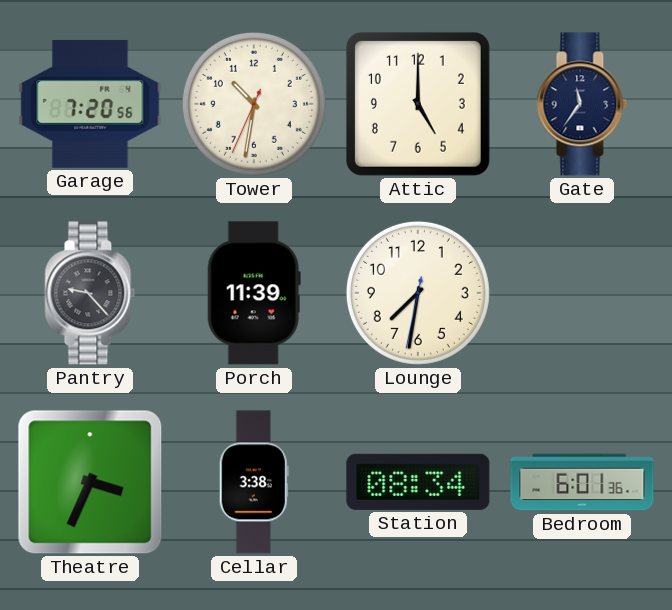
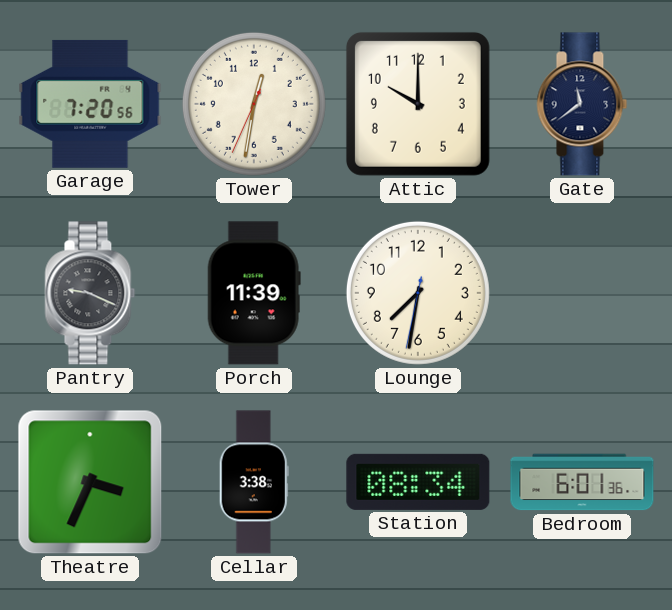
Tower: 10:31 -> 12:31
Attic: 5:00 -> 10:00
Gate: 11:36 -> 11:39
Pantry: 9:23 -> 9:19
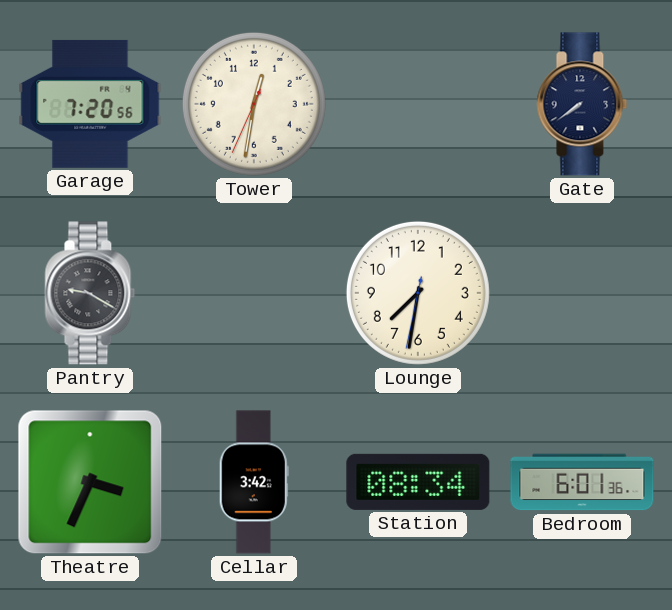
Attic: 10:00 -> none
Gate: 11:39 -> 7:39
Pantry: 9:19 -> 9:20
Porch: 11:39 -> none
Cellar: 3:38 -> 3:42
